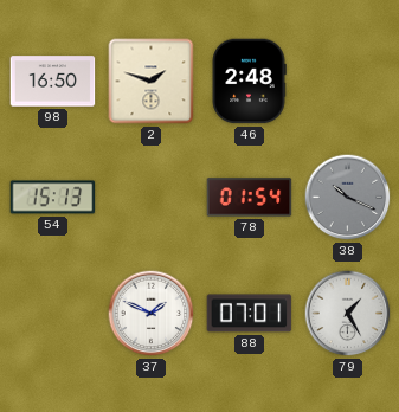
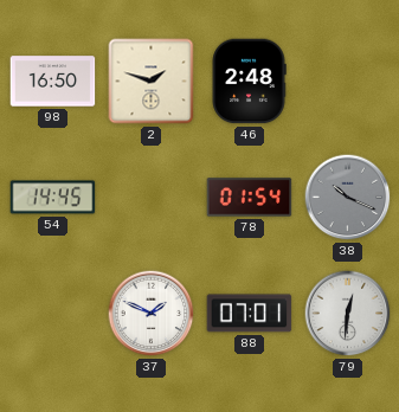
54: 15:13 -> 14:45
79: 1:25 -> 12:31
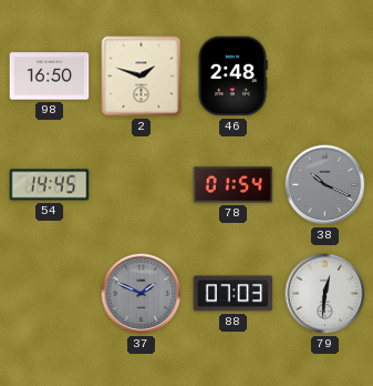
37 dial: white -> grey
88: 07:01 -> 07:03
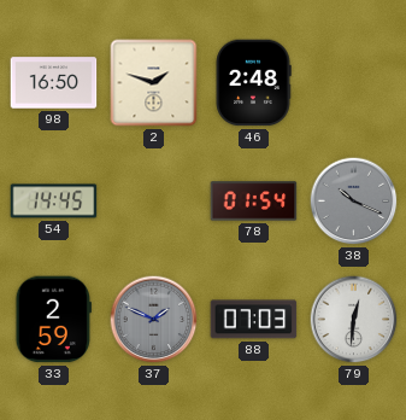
33: none -> 2:59
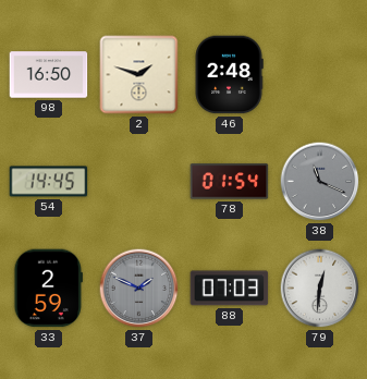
38: 10:19 -> 11:19
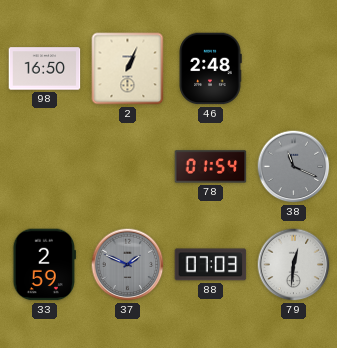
2: 1:48 -> 1:04
54: 14:45 -> none
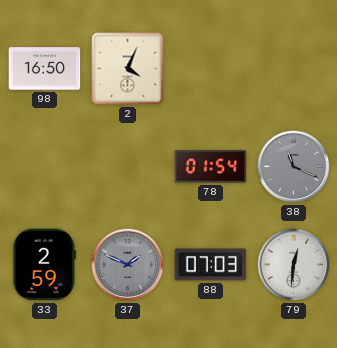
2: 1:04 -> 4:04
46: 2:48 -> none
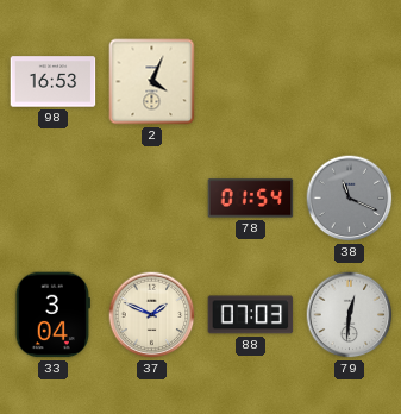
98: 16:50 -> 16:53
33: 2:59 -> 3:04
37 dial: grey -> cream
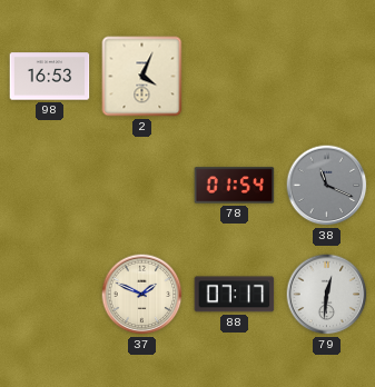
33: 3:04 -> none
88: 07:03 -> 07:17
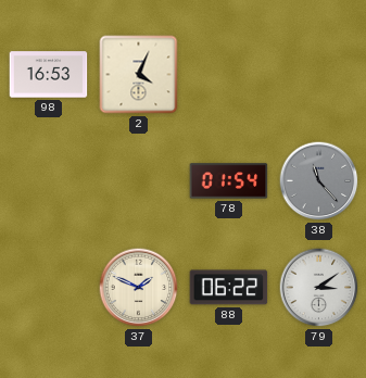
38: 11:19 -> 11:23
88: 07:17 -> 06:22
79: 12:31 -> 3:09
